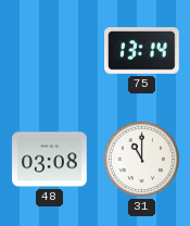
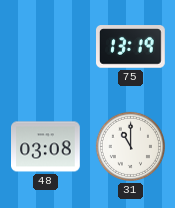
75: 13:14 -> 13:19
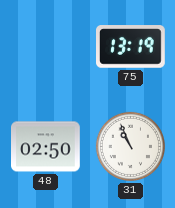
48: 03:08 -> 02:50
31: 11:00 -> 10:56
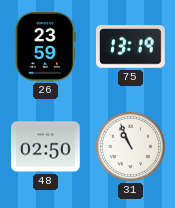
26: none -> 23:59
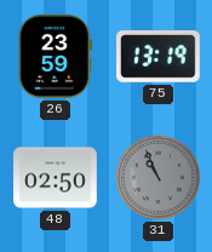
31 dial: white -> grey
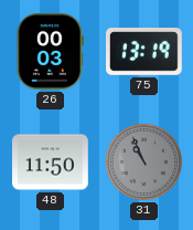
26: 23:59 -> 00:03
48: 02:50 -> 11:50
